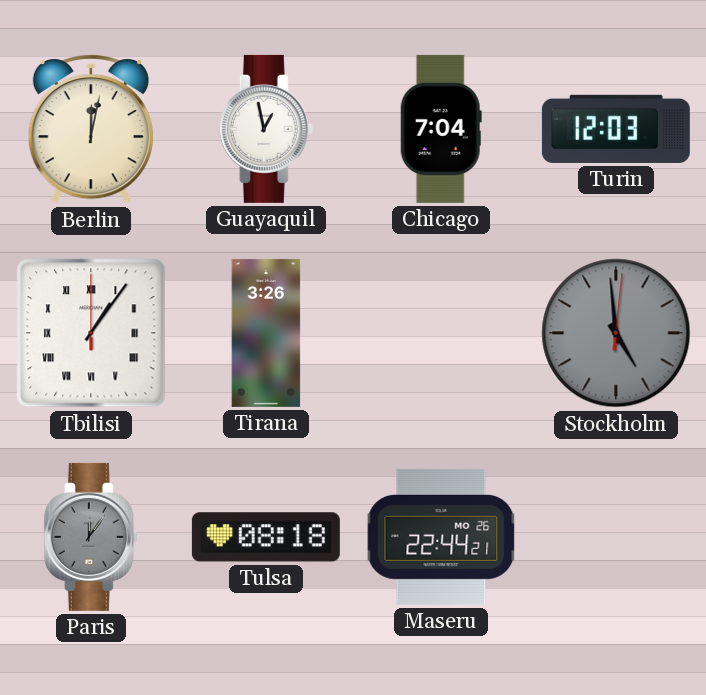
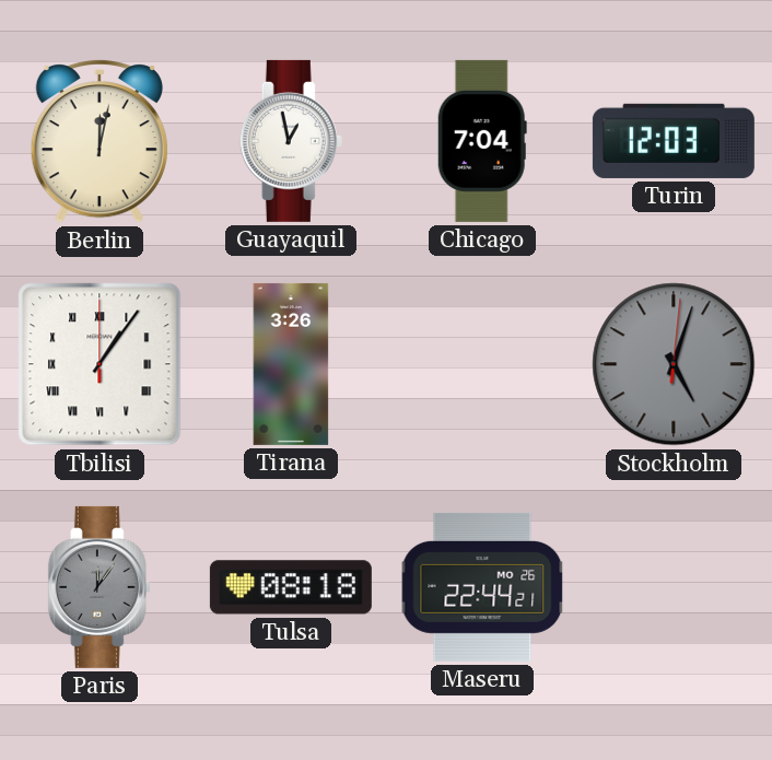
Stockholm: 4:59 -> 5:03
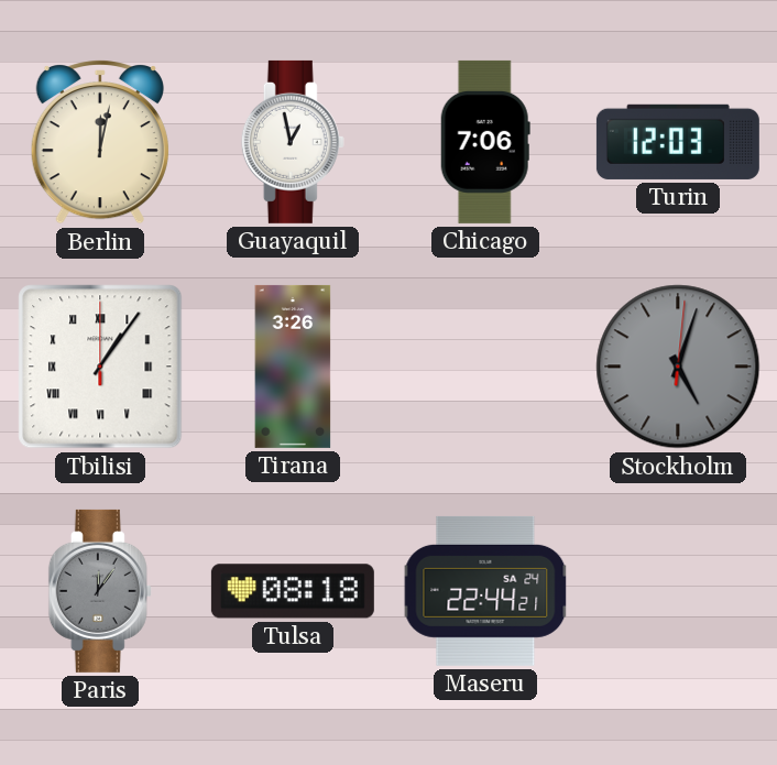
Chicago: 7:04 -> 7:06
Maseru date: MO 26 -> SA 24
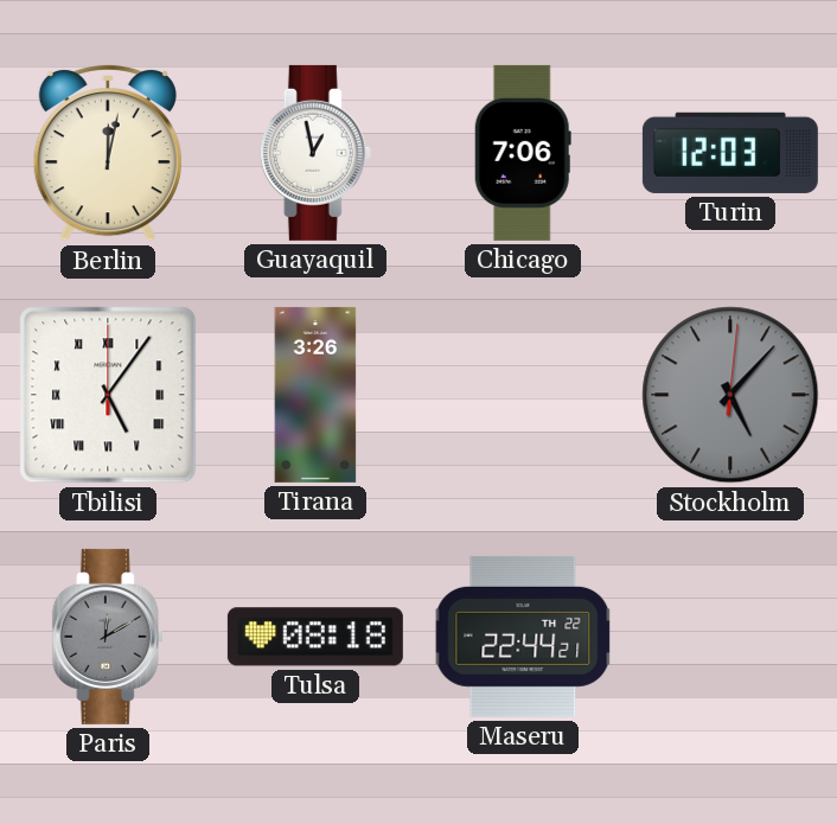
Tbilisi: 1:06 -> 5:06
Stockholm: 5:03 -> 5:07
Paris: 12:06 -> 12:10
Maseru date: SA 24 -> TH 22
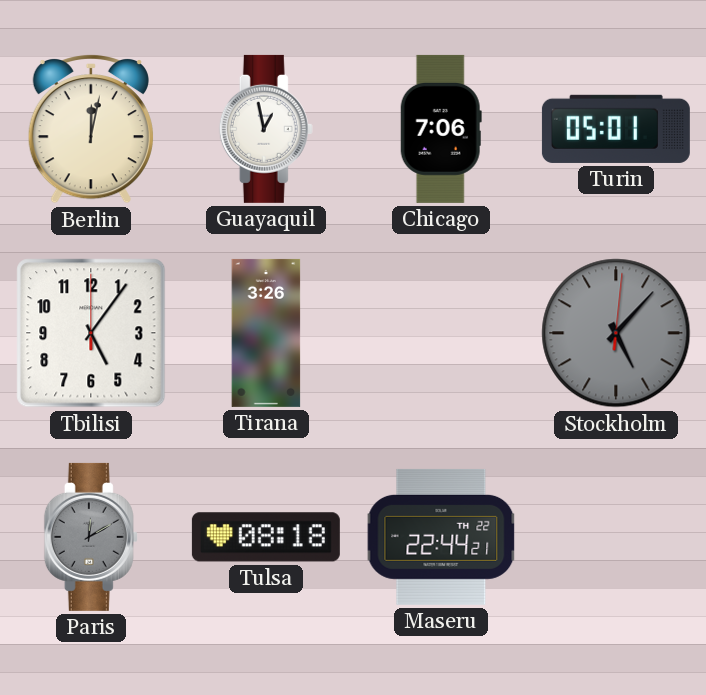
Turin: 12:03 -> 05:01
Tbilisi numerals: Roman -> Arabic
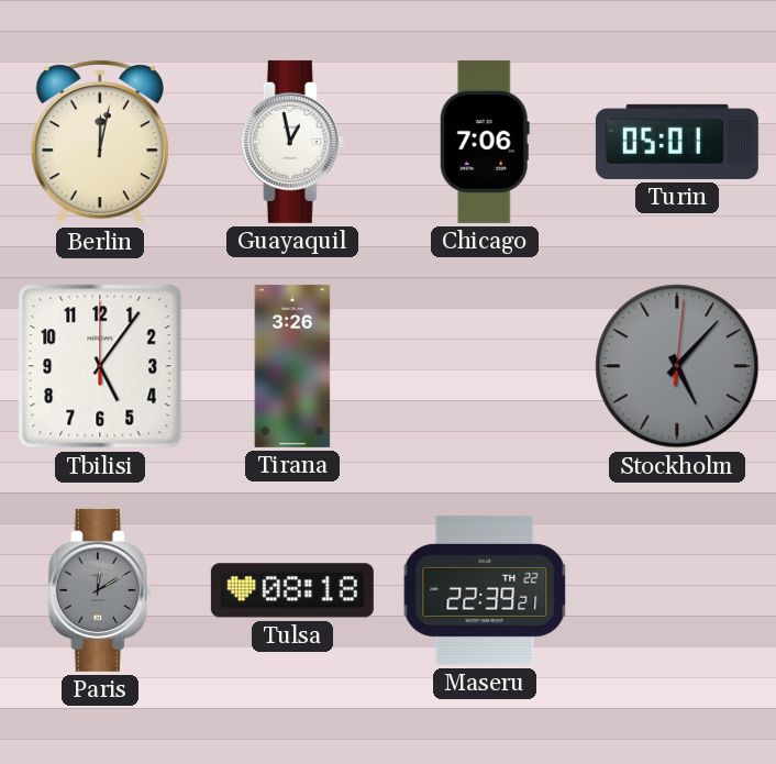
Maseru: 22:44 -> 22:39
